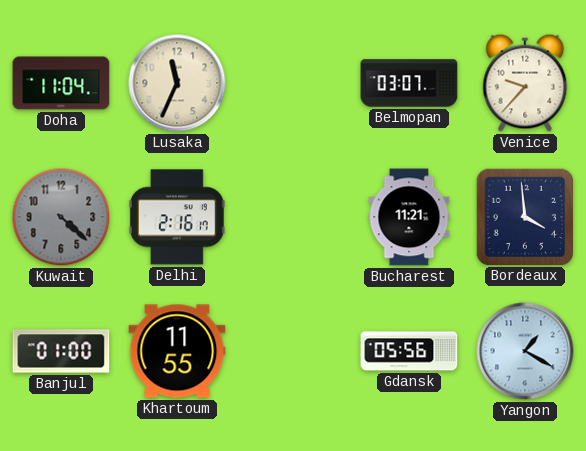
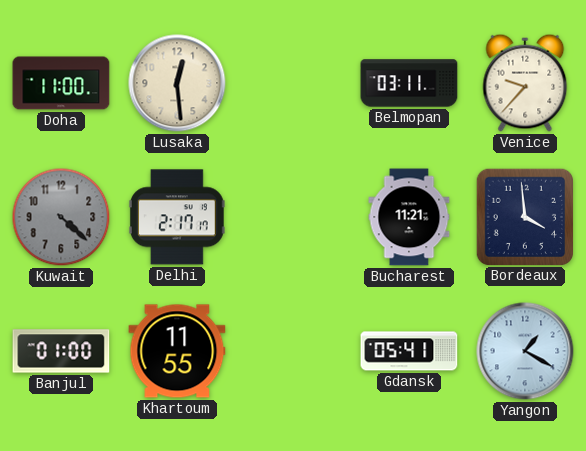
Doha: 11:04 -> 11:00
Lusaka: 11:34 -> 12:29
Belmopan: 03:07 -> 03:11
Delhi: 2:16 -> 2:17
Gdansk: 05:56 -> 05:41
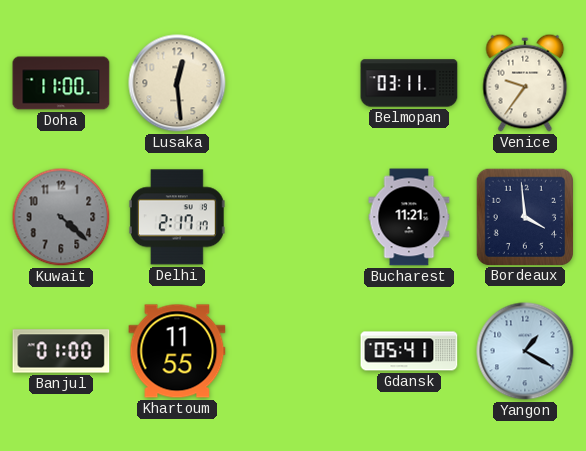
Venice: 9:37 -> 9:36
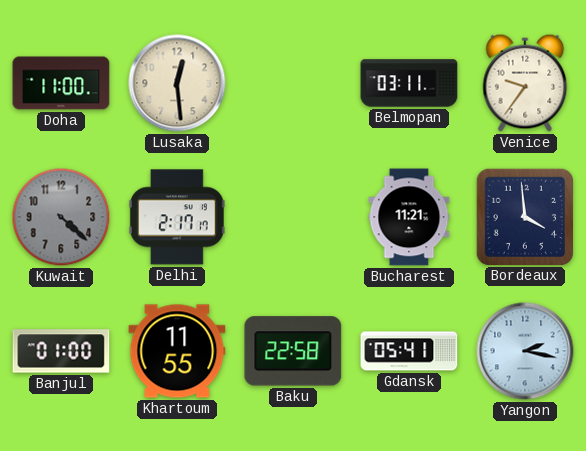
Baku: none -> 22:58
Yangon: 1:20 -> 2:17
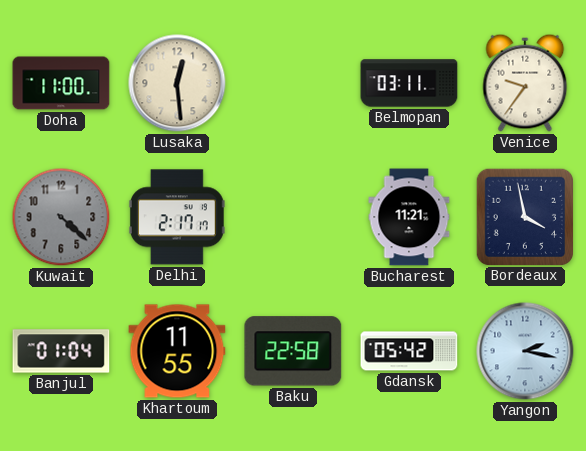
Bordeaux: 3:59 -> 3:58
Banjul: 01:00 -> 01:04
Gdansk: 05:41 -> 05:42
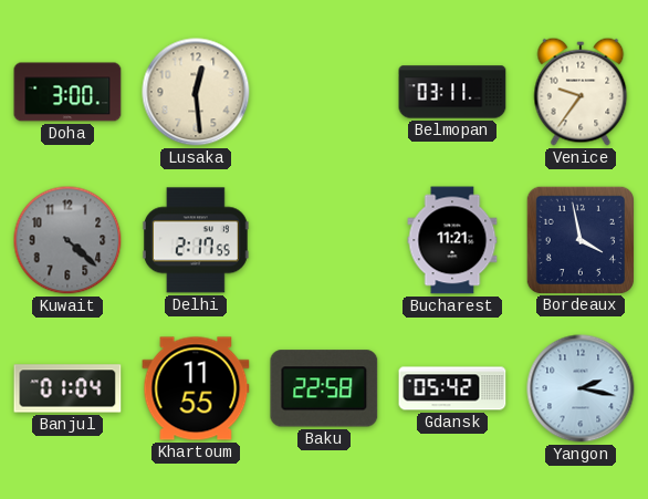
Doha: 11:00 -> 3:00
Delhi: 2:17:17 -> 2:17:55
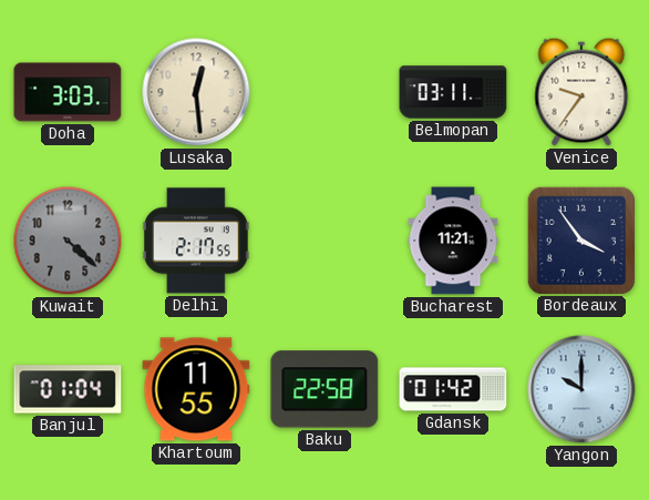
Doha: 3:00 -> 3:03
Bordeaux: 3:58 -> 3:54
Gdansk: 05:42 -> 01:42
Yangon: 2:17 -> 10:00
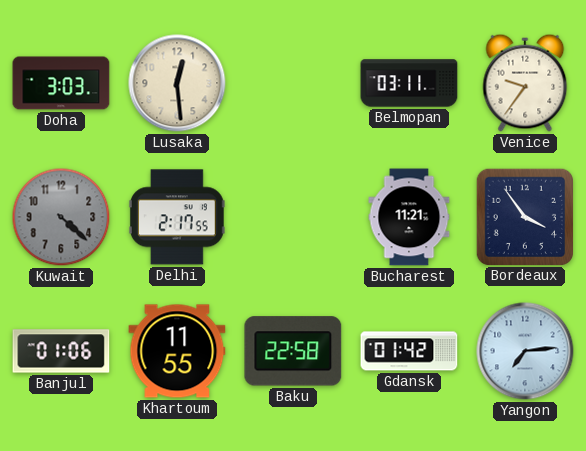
Banjul: 01:04 -> 01:06
Yangon: 10:00 -> 7:14
